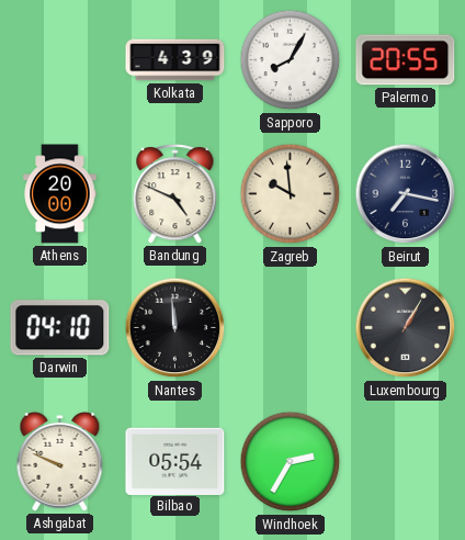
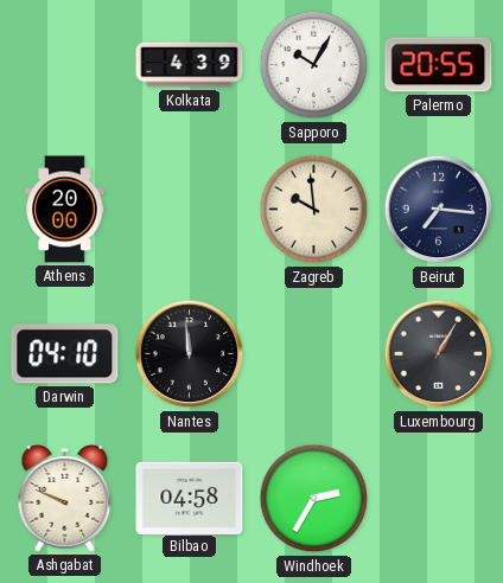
Sapporo: 8:05 -> 10:05
Bandung: 4:49 -> none
Beirut: 7:17 -> 7:16
Bilbao: 05:54 -> 04:58
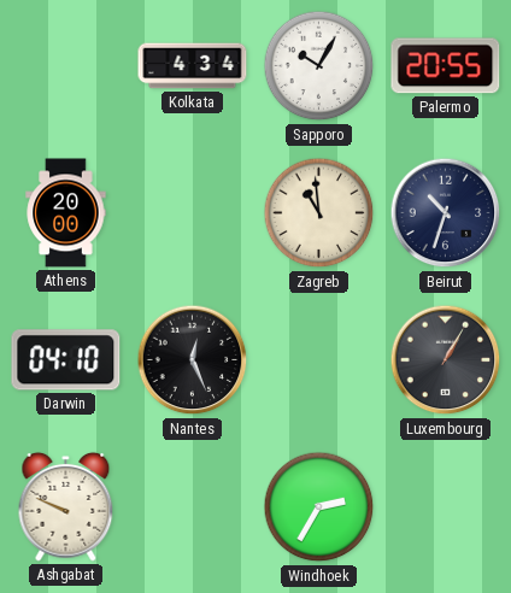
Kolkata: 4:39 -> 4:34
Zagreb: 9:59 -> 10:59
Beirut: 7:16 -> 10:33
Nantes: 11:59 -> 12:26
Bilbao: 04:58 -> none
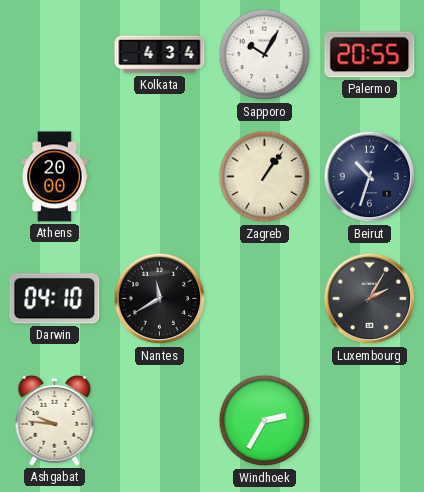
Zagreb: 10:59 -> 1:06
Nantes: 12:26 -> 11:40
Luxembourg: 1:05 -> 2:05
Ashgabat: 9:49 -> 9:46
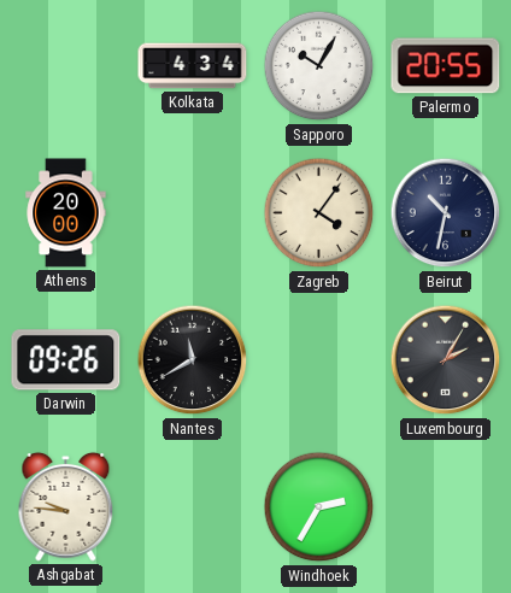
Zagreb: 1:06 -> 4:06
Beirut: 10:33 -> 10:32
Darwin: 04:10 -> 09:26
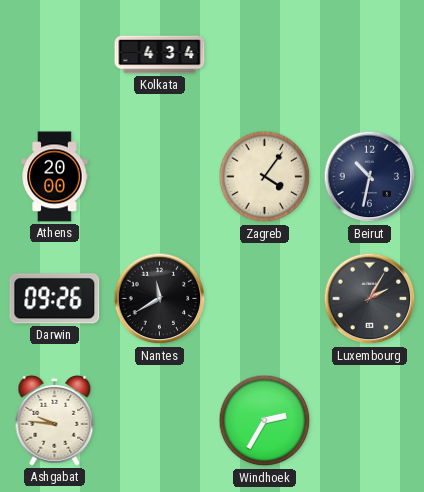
Sapporo: 10:05 -> none
Palermo: 20:55 -> none
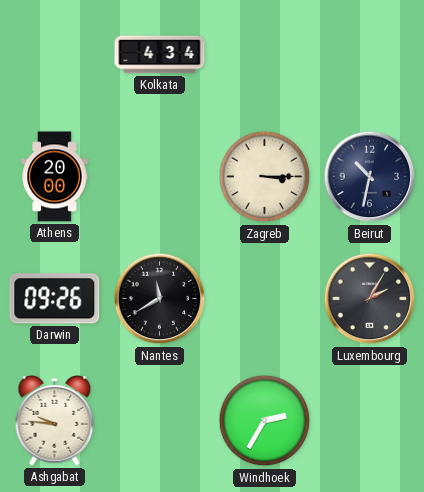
Zagreb: 4:06 -> 3:15
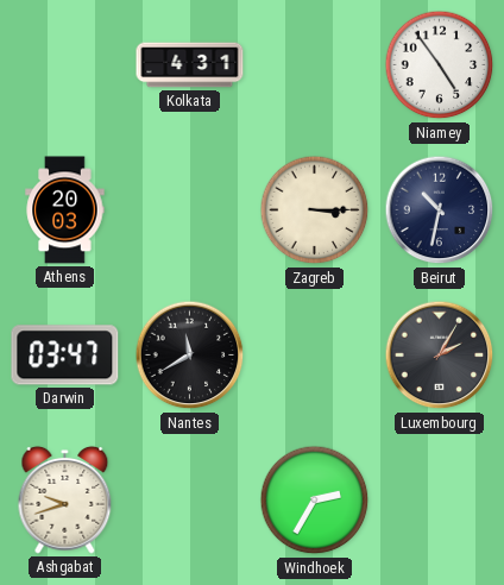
Kolkata: 4:34 -> 4:31
Niamey: none -> 4:54
Athens: 20:00 -> 20:03
Darwin: 09:26 -> 03:47
Ashgabat: 9:46 -> 9:42
